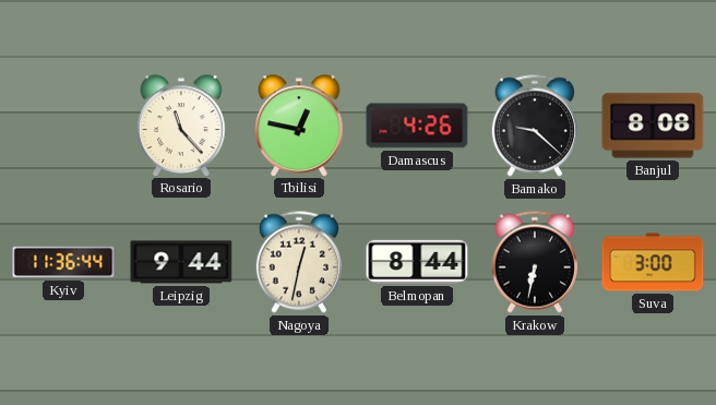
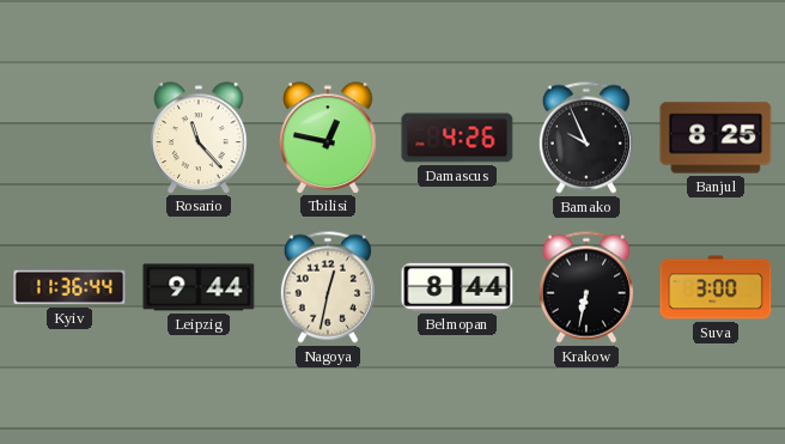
Bamako: 9:22 -> 9:56
Banjul: 8:08 -> 8:25
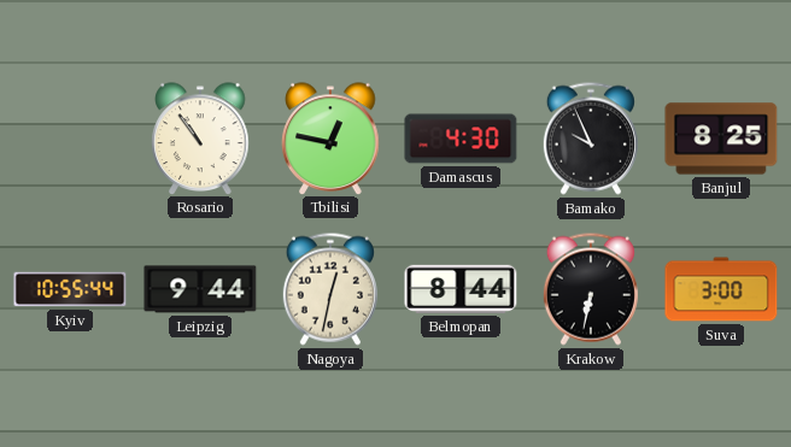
Rosario: 11:23 -> 10:54
Damascus: 4:26 -> 4:30
Kyiv: 11:36 -> 10:55
